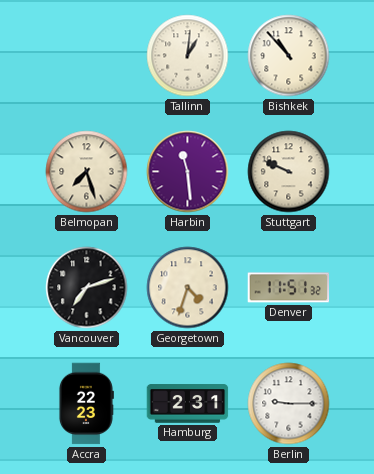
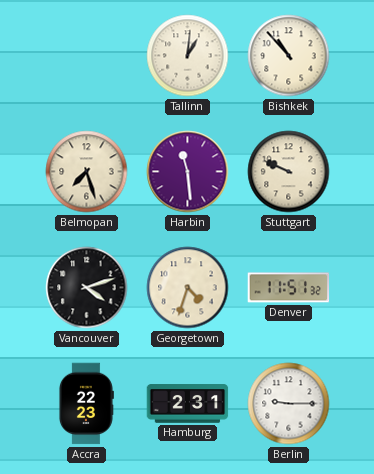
Vancouver: 7:12 -> 4:12
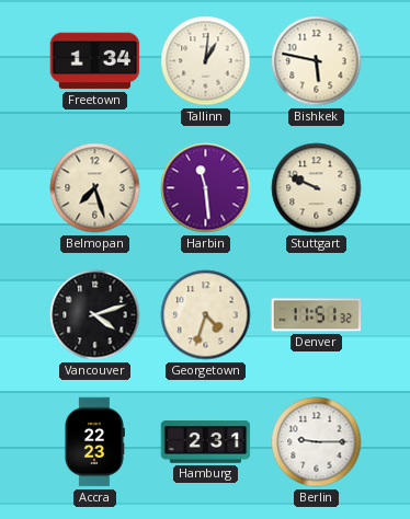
Freetown: none -> 1:34
Bishkek: 10:53 -> 5:47
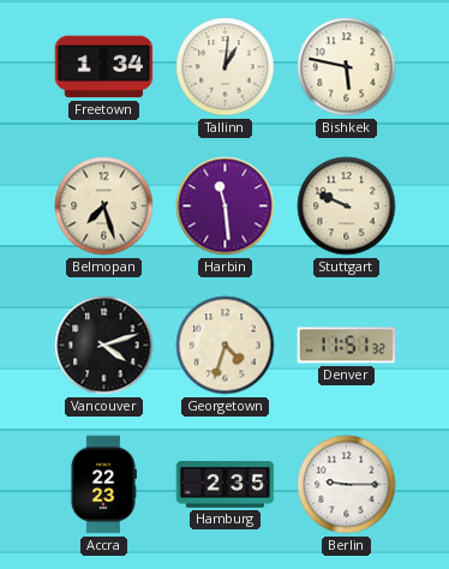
Hamburg: 2:31 -> 2:35
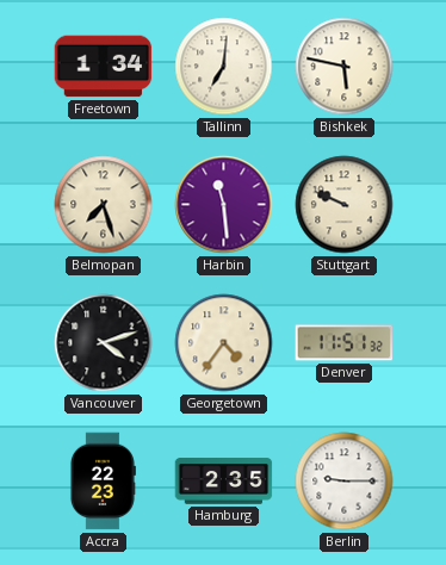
Tallinn: 1:01 -> 7:01
Georgetown: 4:33 -> 4:36
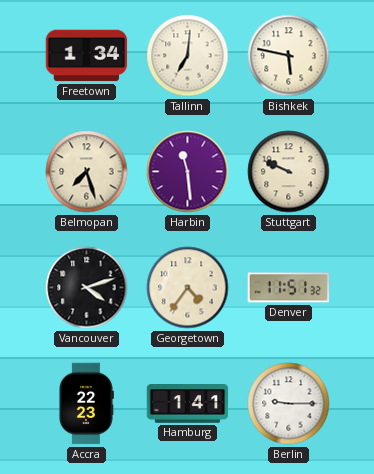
Hamburg: 2:35 -> 1:41
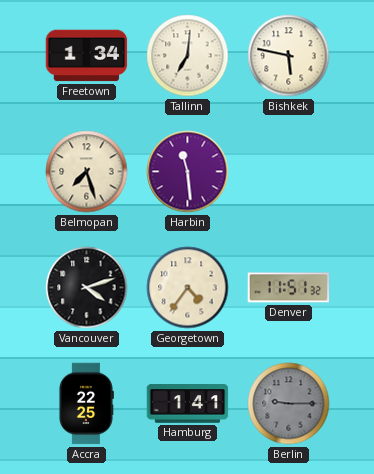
Stuttgart: 9:49 -> none
Accra: 22:23 -> 22:25
Berlin dial: white -> grey
